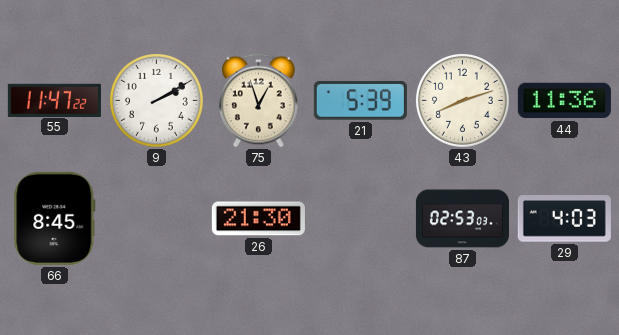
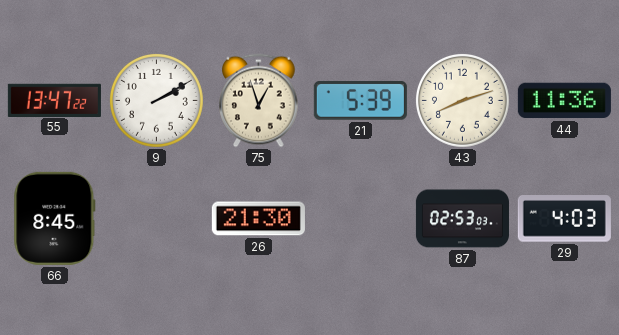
55: 11:47 -> 13:47
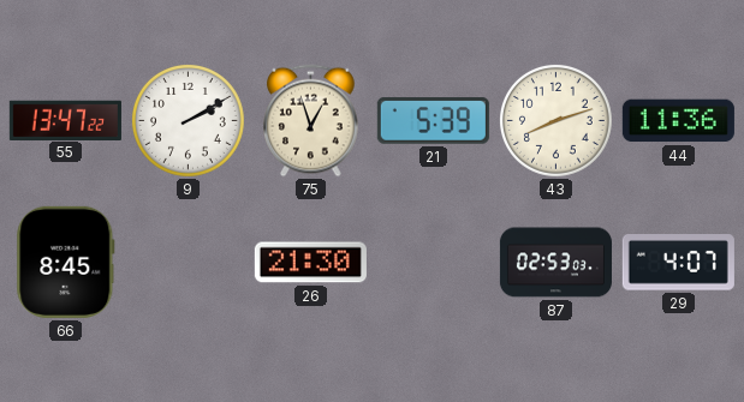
29: 4:03 -> 4:07
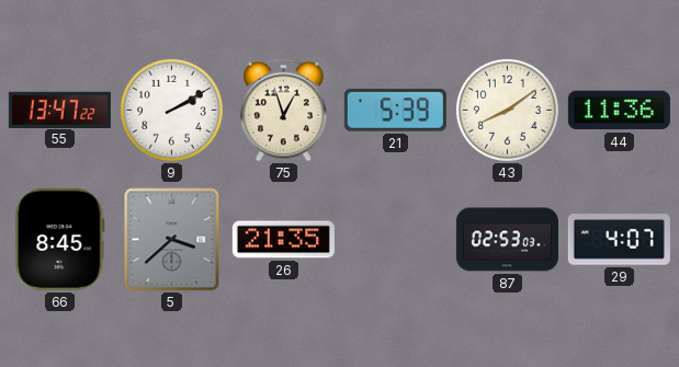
43: 8:12 -> 8:09
5: none -> 3:38
26: 21:30 -> 21:35
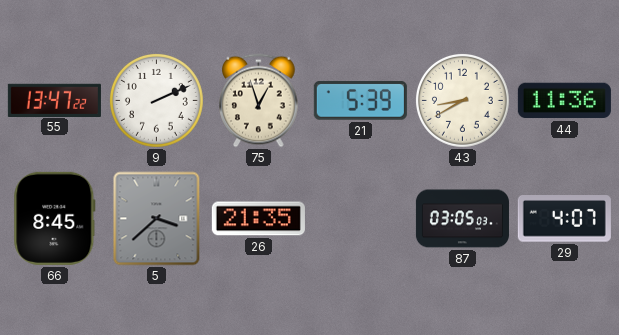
9: 2:10 -> 2:11
43: 8:09 -> 8:40
87: 02:53 -> 03:05
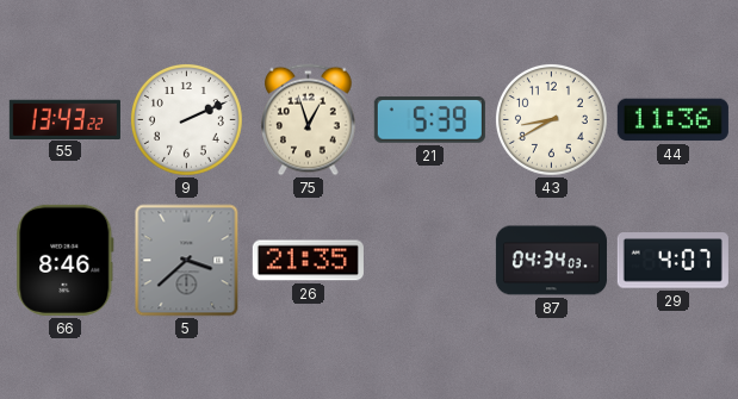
55: 13:47 -> 13:43
66: 8:45 -> 8:46
87: 03:05 -> 04:34
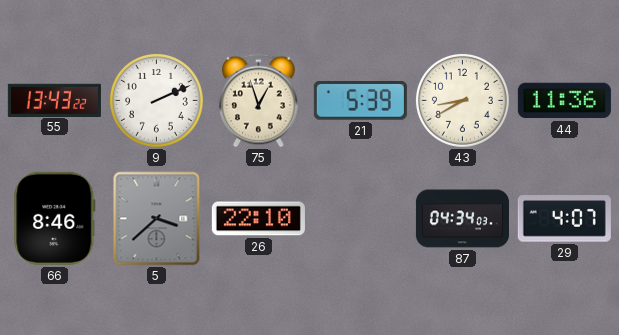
26: 21:35 -> 22:10
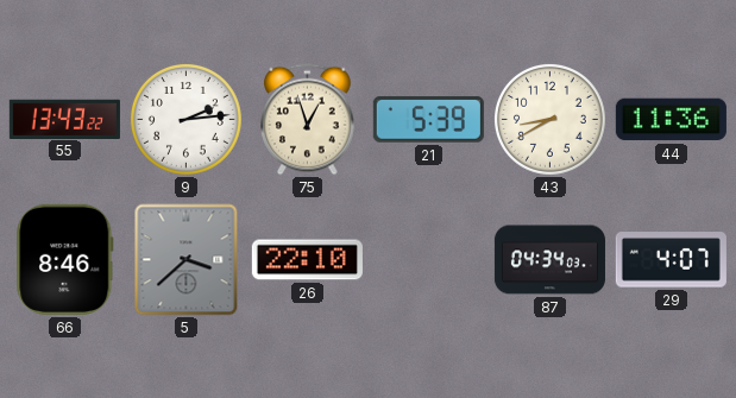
9: 2:11 -> 2:14
